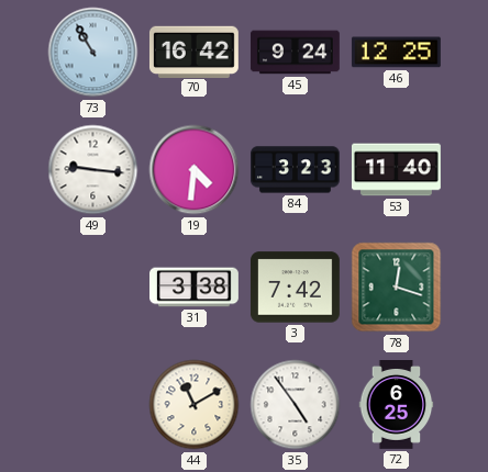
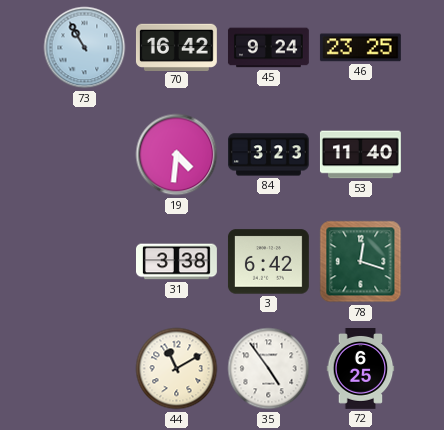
46: 12:25 -> 23:25
49: 9:16 -> none
3: 7:42 -> 6:42
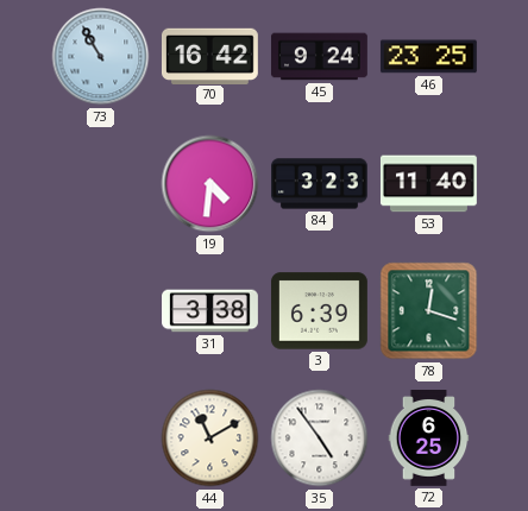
3: 6:42 -> 6:39
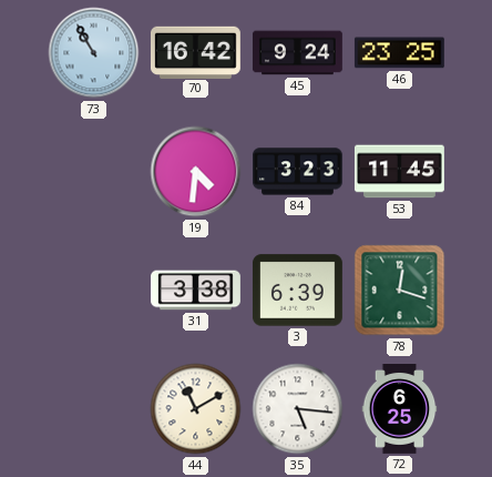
53: 11:40 -> 11:45
35: 4:54 -> 5:16
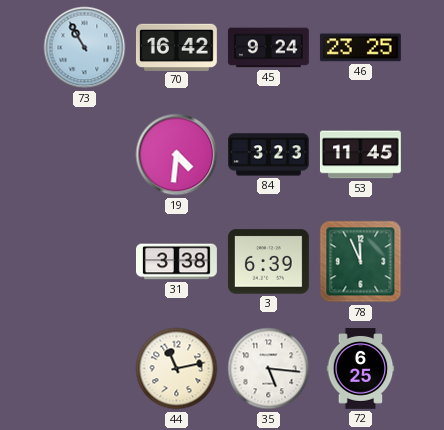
78: 12:18 -> 11:56
44: 11:10 -> 11:13
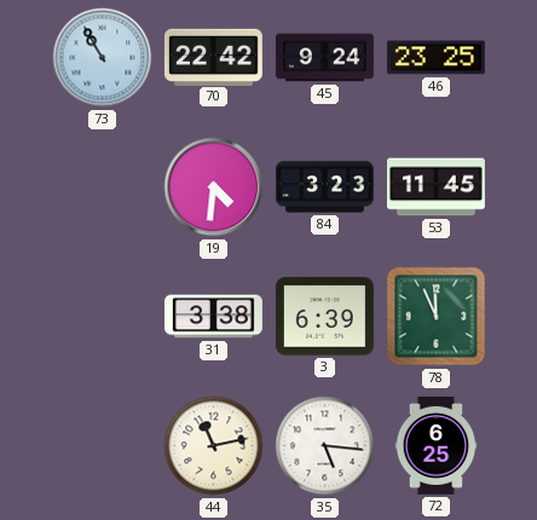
70: 16:42 -> 22:42
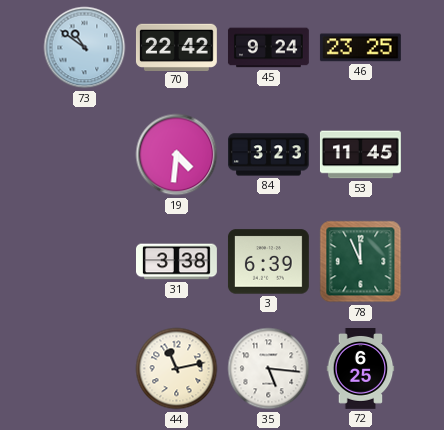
73: 10:55 -> 10:51
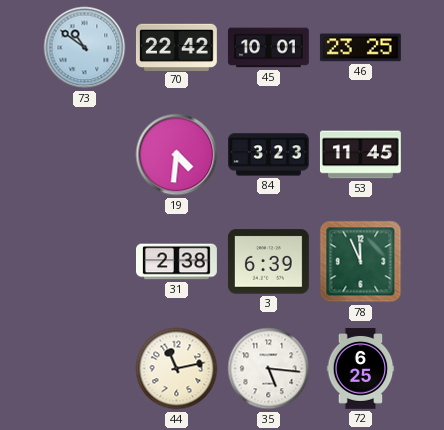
45: 9:24 -> 10:01
31: 3:38 -> 2:38
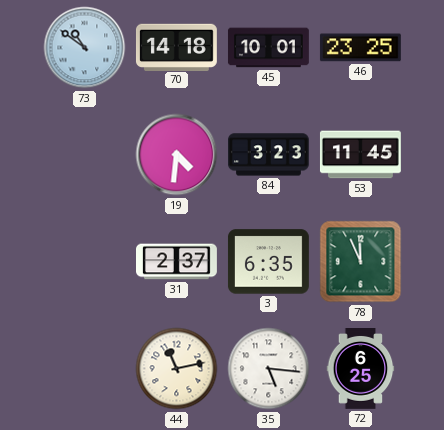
70: 22:42 -> 14:18
31: 2:38 -> 2:37
3: 6:39 -> 6:35
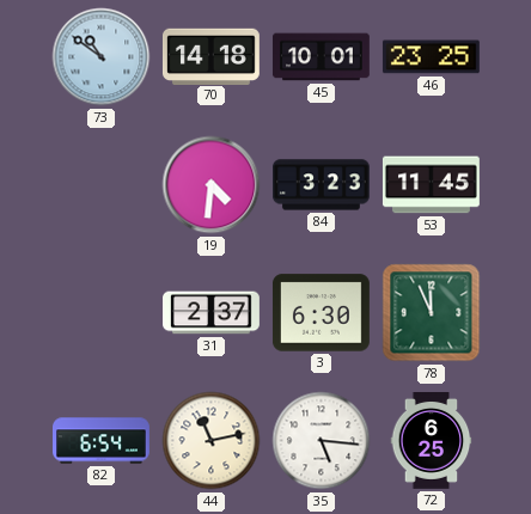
3: 6:35 -> 6:30
82: none -> 6:54
